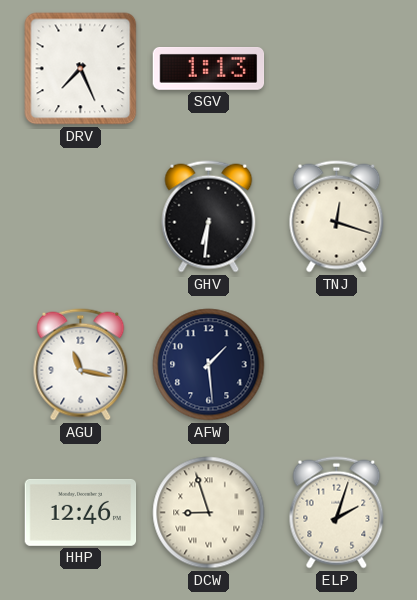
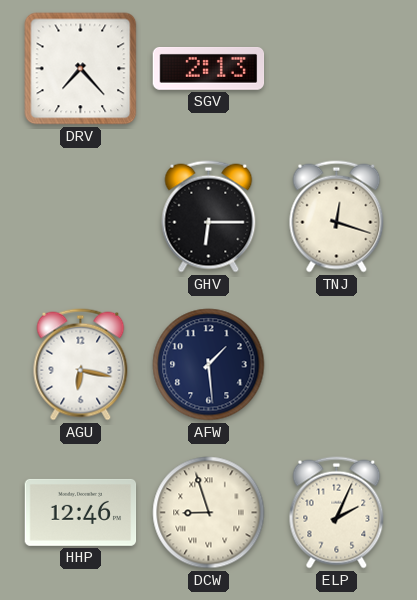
DRV: 7:26 -> 7:23
SGV: 1:13 -> 2:13
GHV: 6:31 -> 6:15
AGU: 11:17 -> 6:17
ELP: 2:03 -> 2:04
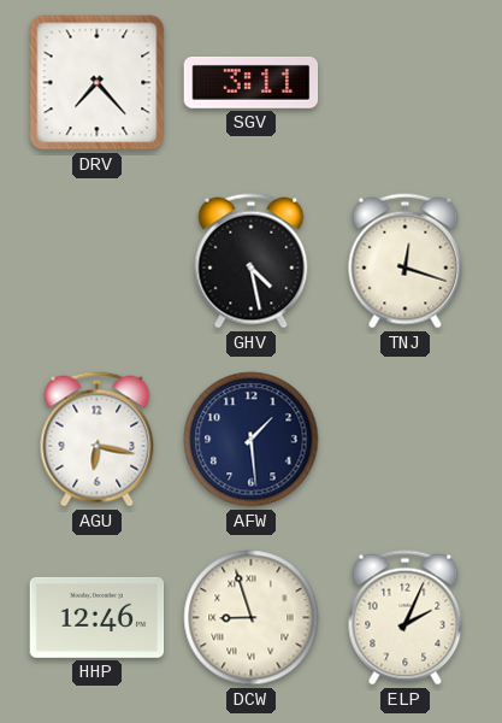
SGV: 2:13 -> 3:11
GHV: 6:15 -> 4:28
